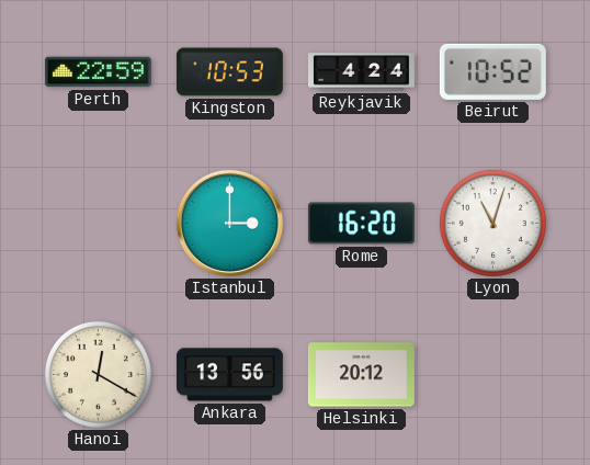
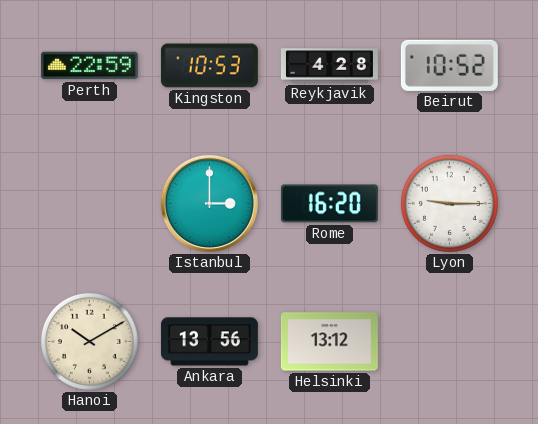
Reykjavik: 4:24 -> 4:28
Lyon: 11:03 -> 9:15
Hanoi: 12:20 -> 10:10
Helsinki: 20:12 -> 13:12
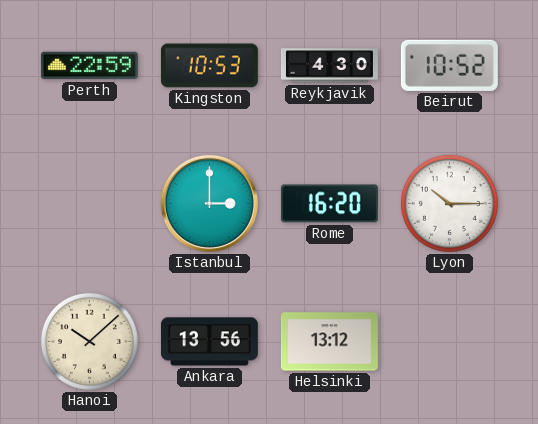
Reykjavik: 4:28 -> 4:30
Lyon: 9:15 -> 10:15
Hanoi: 10:10 -> 10:08
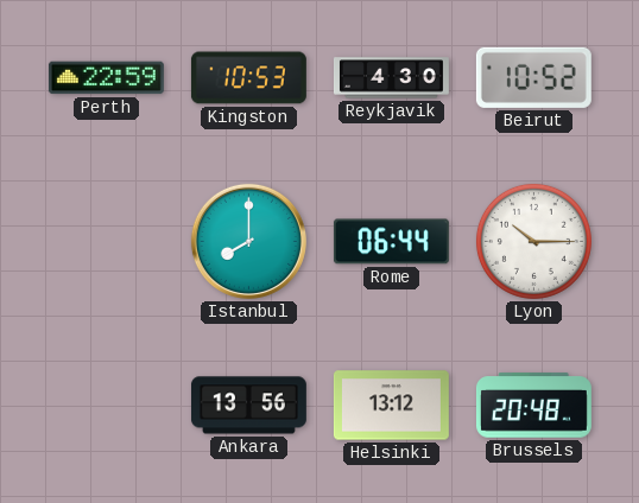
Istanbul: 3:00 -> 8:00
Rome: 16:20 -> 06:44
Hanoi: 10:08 -> none
Brussels: none -> 20:48
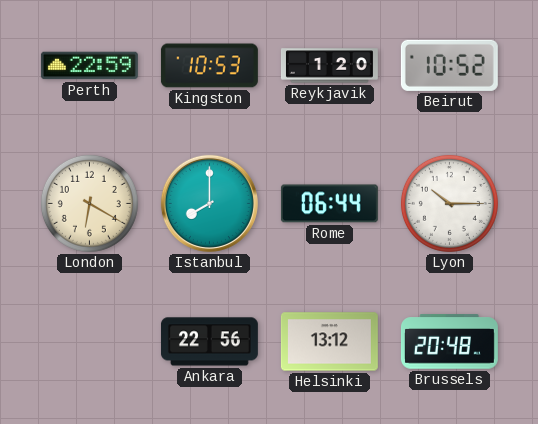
Reykjavik: 4:30 -> 1:20
London: none -> 6:20
Ankara: 13:56 -> 22:56
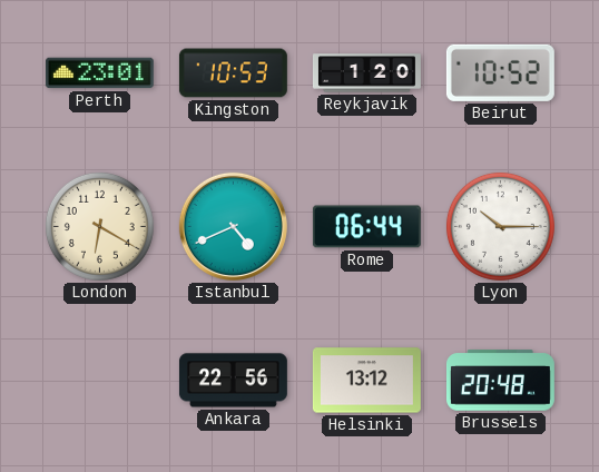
Perth: 22:59 -> 23:01
Istanbul: 8:00 -> 4:41
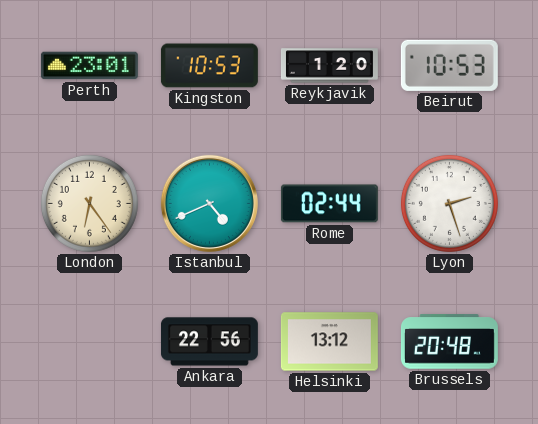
Beirut: 10:52 -> 10:53
London: 6:20 -> 6:24
Rome: 06:44 -> 02:44
Lyon: 10:15 -> 2:27
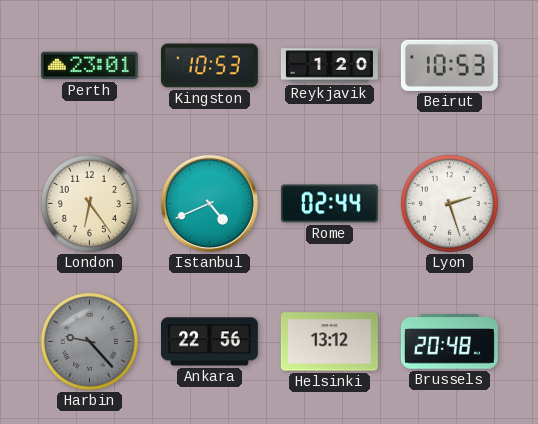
Harbin: none -> 9:23
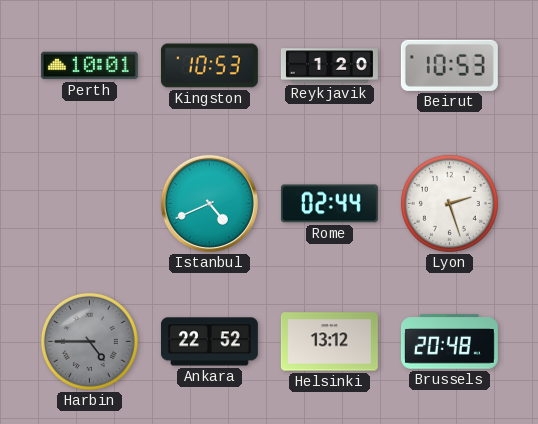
Perth: 23:01 -> 10:01
London: 6:24 -> none
Harbin: 9:23 -> 4:45
Ankara: 22:56 -> 22:52
